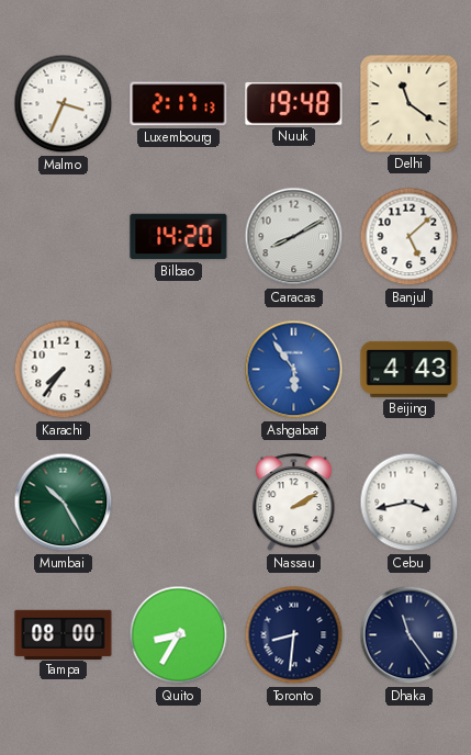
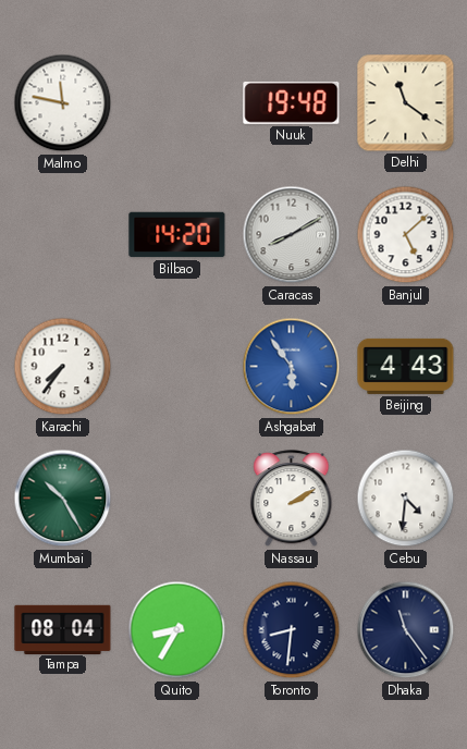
Malmo: 3:34 -> 11:47
Luxembourg: 2:17 -> none
Cebu: 3:43 -> 4:31
Tampa: 08:00 -> 08:04
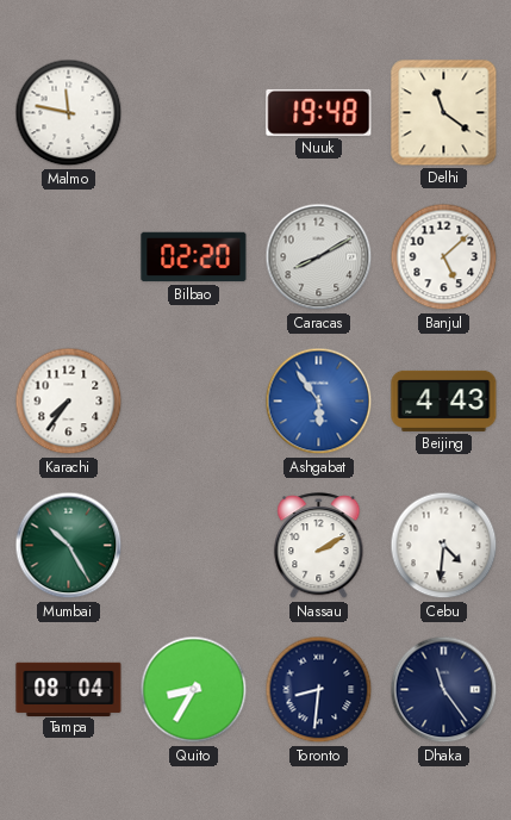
Bilbao: 14:20 -> 02:20
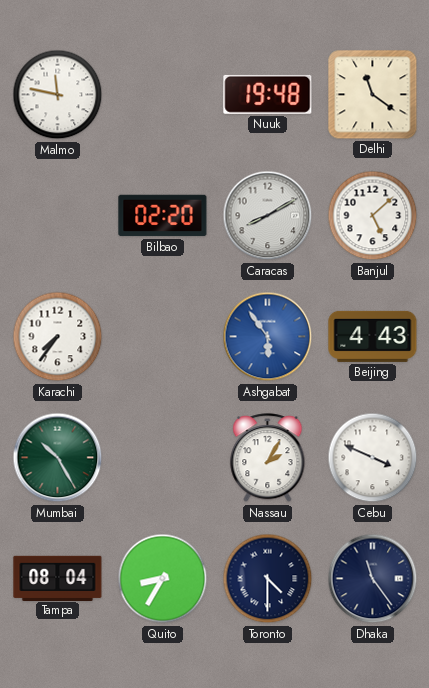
Nassau: 2:10 -> 2:05
Cebu: 4:31 -> 3:49
Toronto: 8:31 -> 4:30
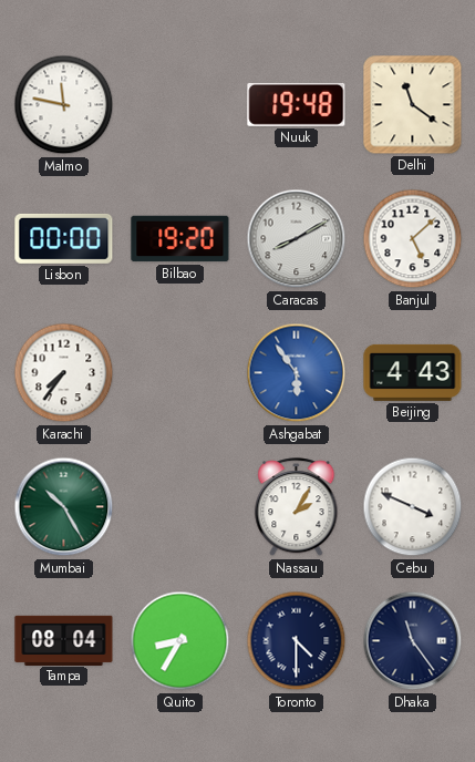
Lisbon: none -> 00:00
Bilbao: 02:20 -> 19:20
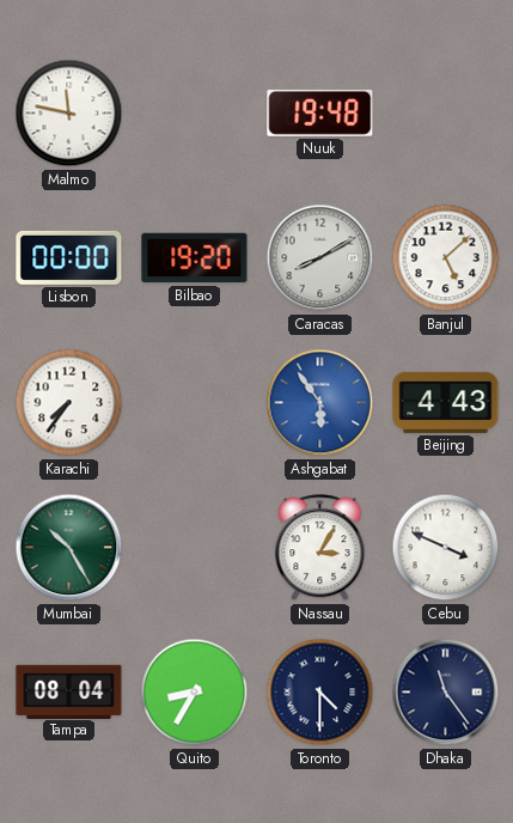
Delhi: 11:21 -> none
Nassau: 2:05 -> 3:05
